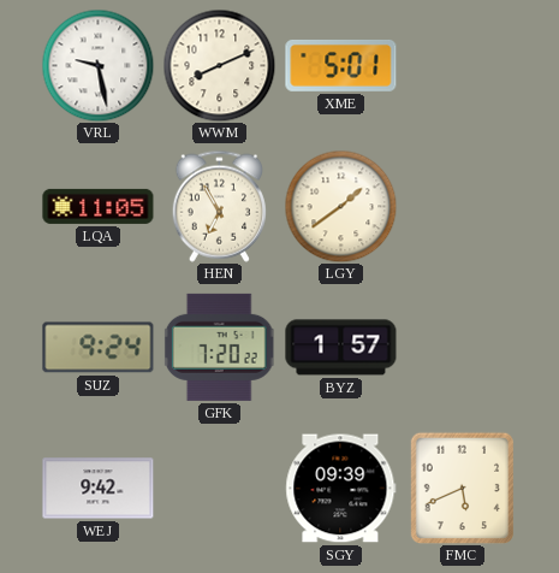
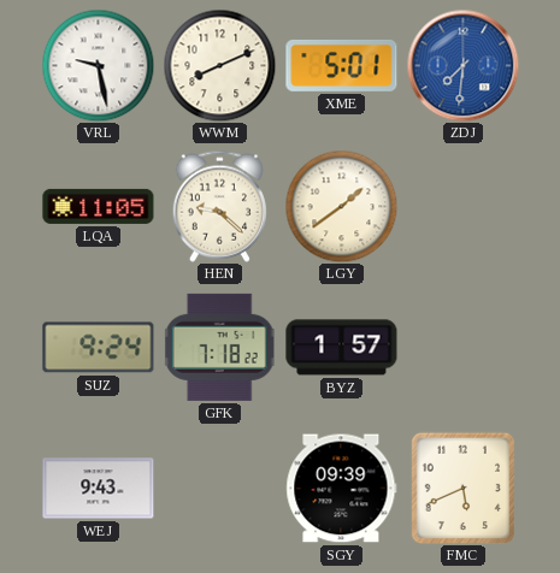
ZDJ: none -> 7:31
HEN: 6:55 -> 9:22
GFK: 7:20 -> 7:18
WEJ: 9:42 -> 9:43
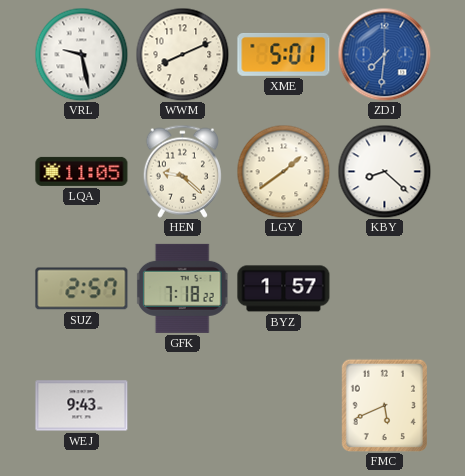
KBY: none -> 8:22
SUZ: 9:24 -> 2:57
SGY: 09:39 -> none
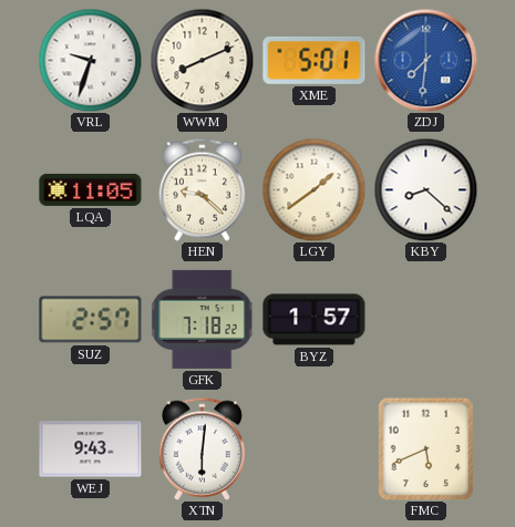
VRL: 9:28 -> 9:33
XTN: none -> 6:01
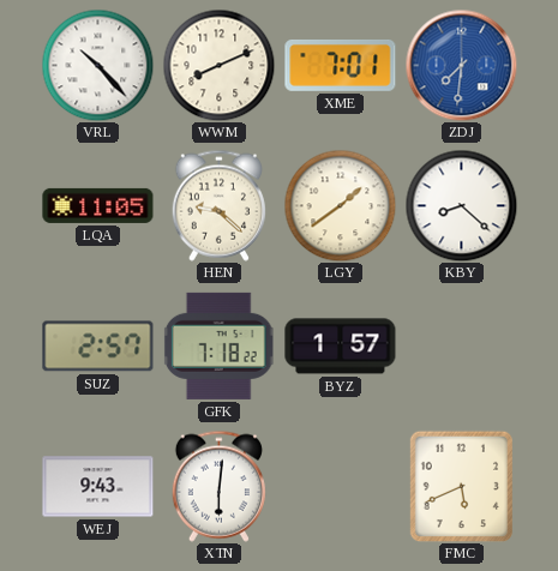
VRL: 9:33 -> 10:23
XME: 5:01 -> 7:01
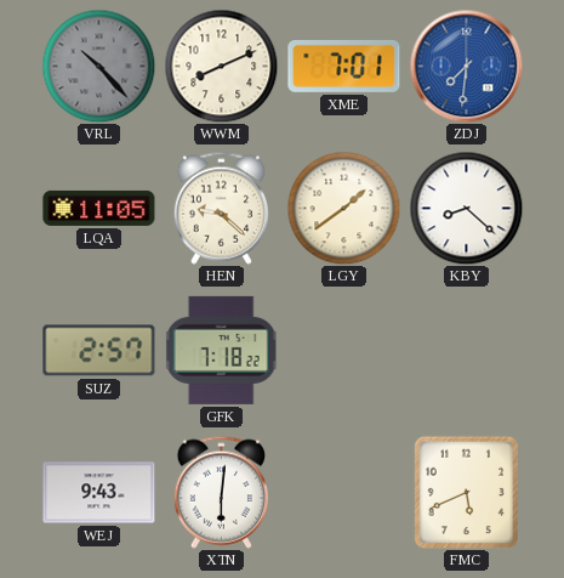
VRL dial: white -> grey
BYZ: 1:57 -> none
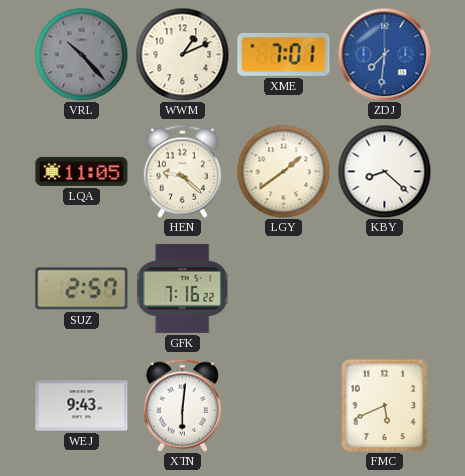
WWM: 8:11 -> 1:11
GFK: 7:18 -> 7:16
